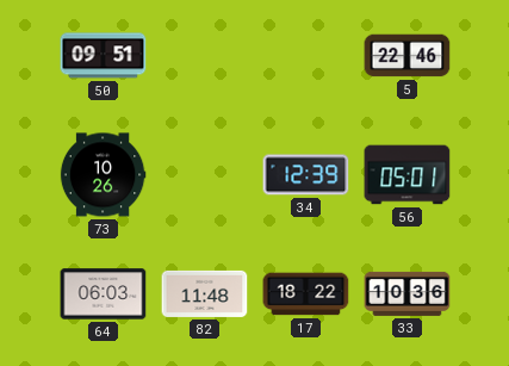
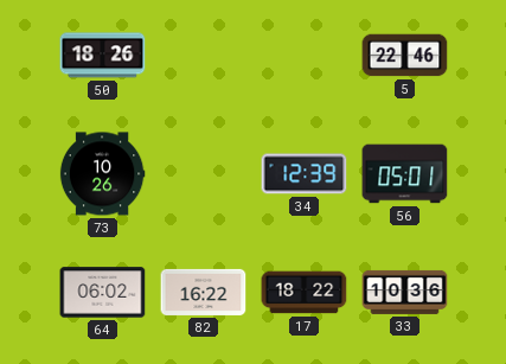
50: 09:51 -> 18:26
64: 06:03 -> 06:02
82: 11:48 -> 16:22
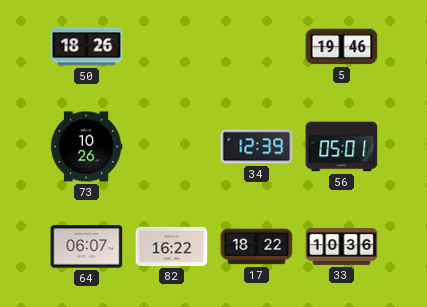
5: 22:46 -> 19:46
64: 06:02 -> 06:07
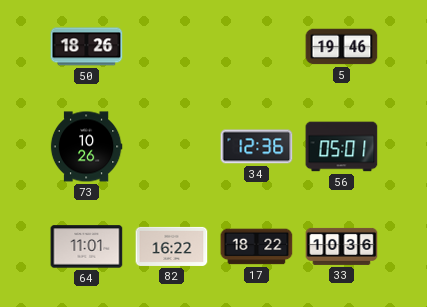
34: 12:39 -> 12:36
64: 06:07 -> 11:01
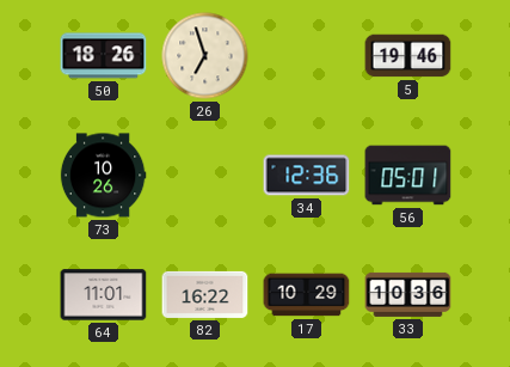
26: none -> 6:57
17: 18:22 -> 10:29
